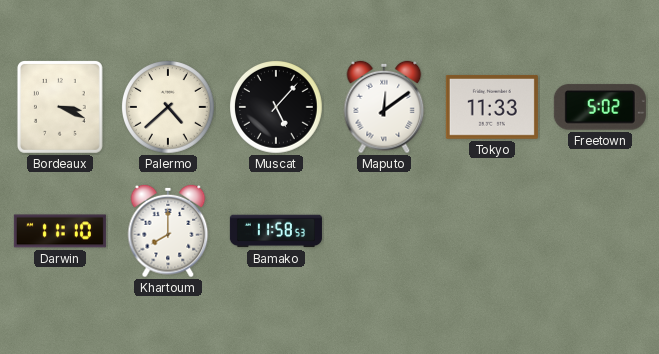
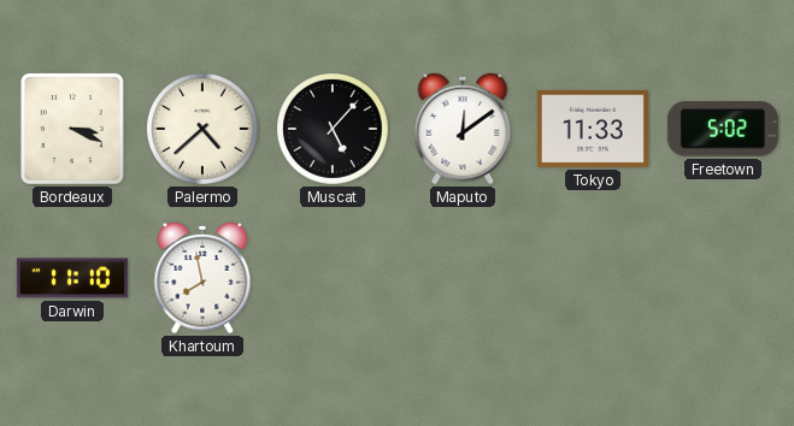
Khartoum: 8:00 -> 7:58
Bamako: 11:58 -> none
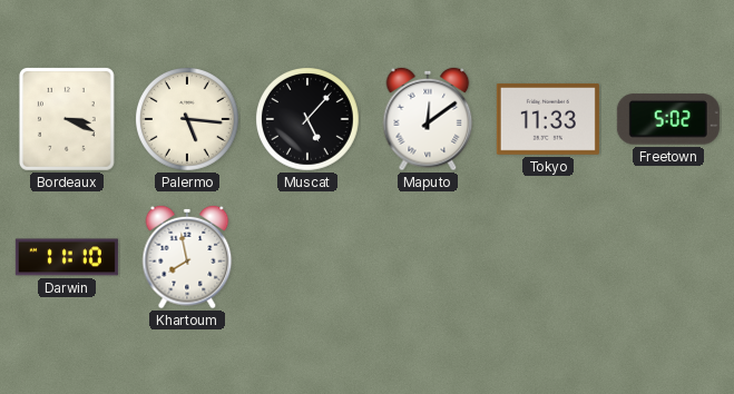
Palermo: 4:38 -> 5:16
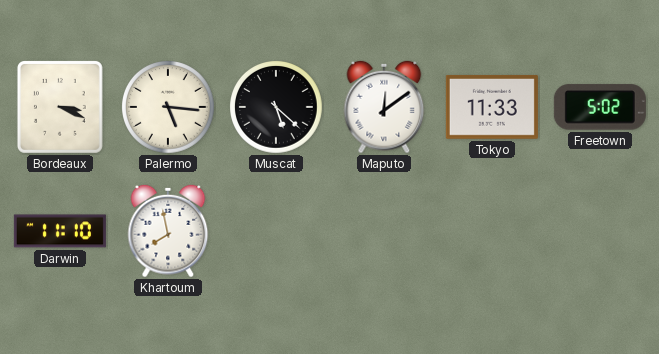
Muscat: 5:07 -> 5:22
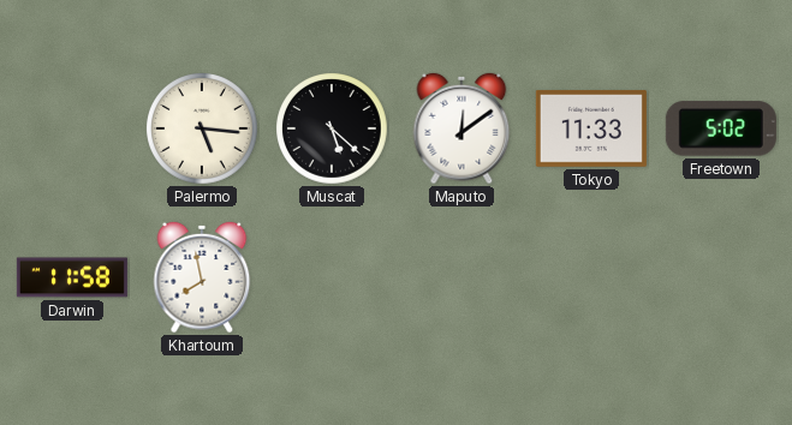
Bordeaux: 3:19 -> none
Darwin: 11:10 -> 11:58
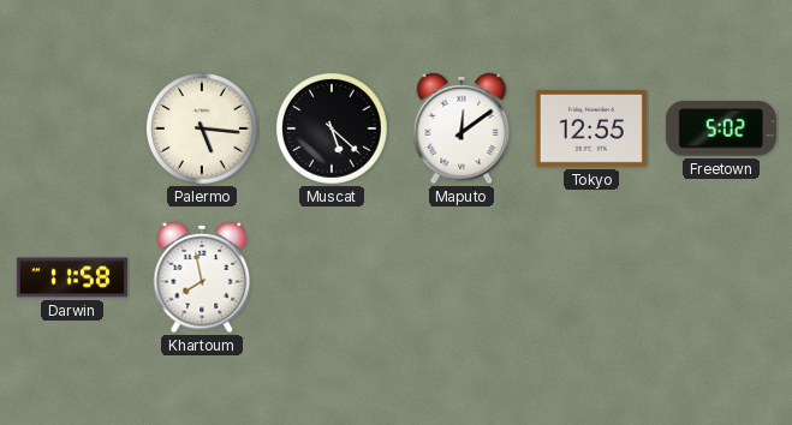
Tokyo: 11:33 -> 12:55
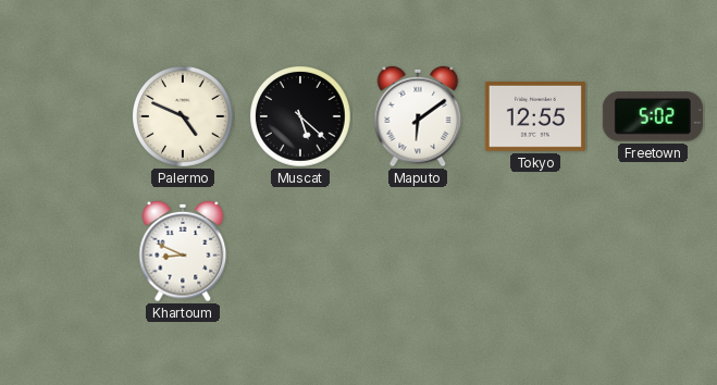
Palermo: 5:16 -> 4:49
Maputo: 12:09 -> 6:09
Darwin: 11:58 -> none
Khartoum: 7:58 -> 8:49
